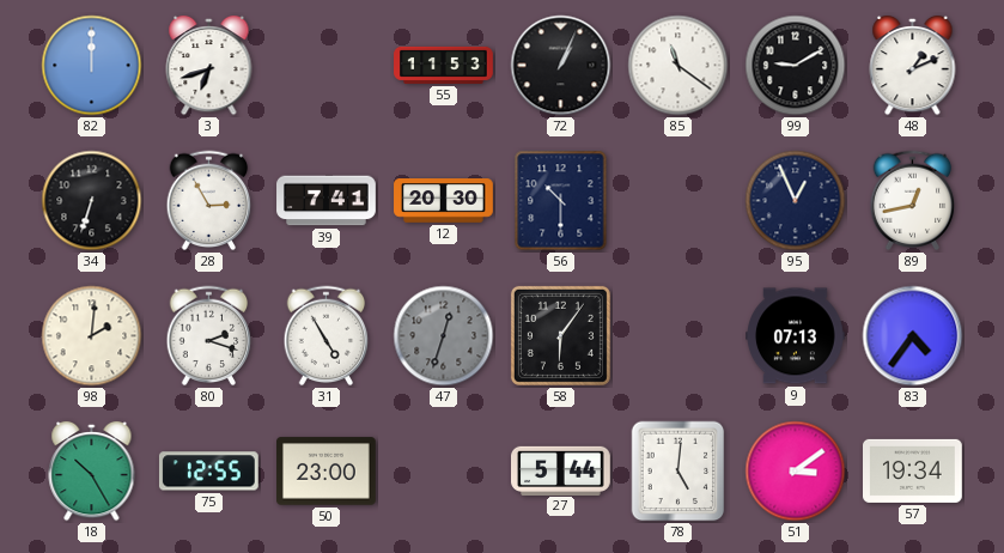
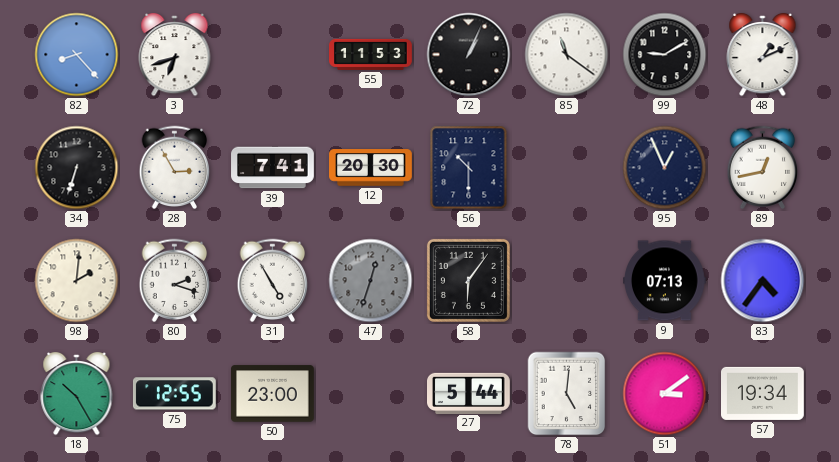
82: 12:00 -> 8:23
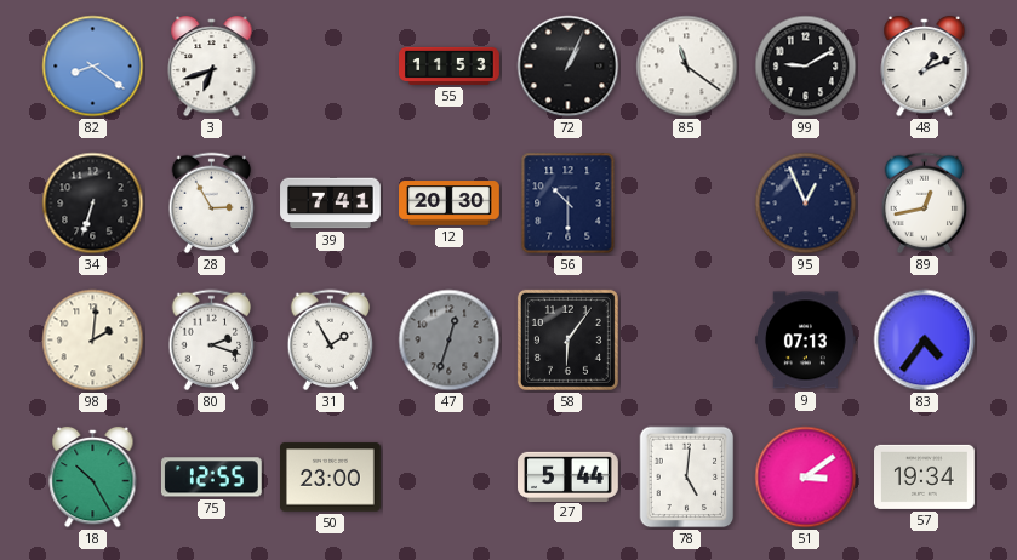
82: 8:23 -> 8:21
31: 4:55 -> 1:55
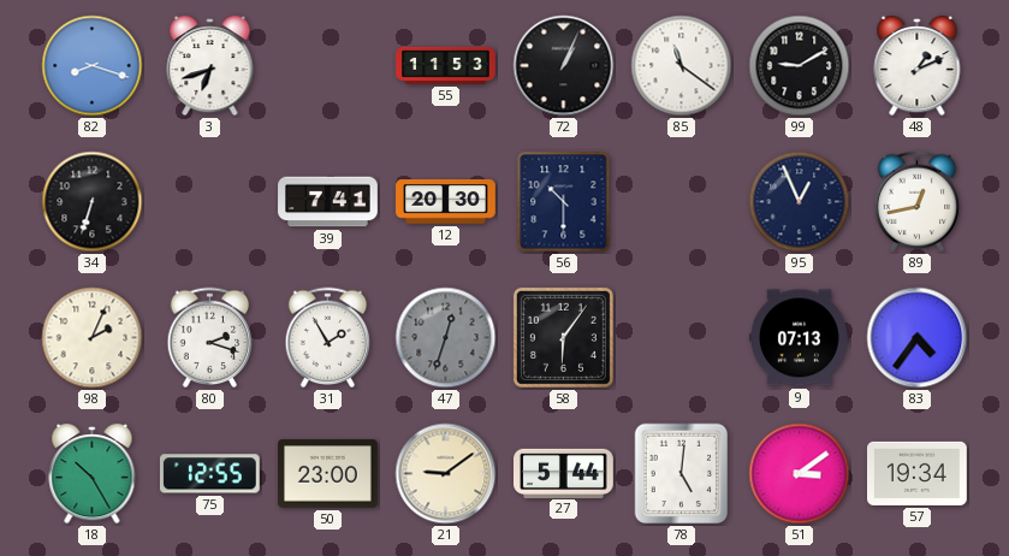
82: 8:21 -> 8:18
28: 2:55 -> none
98: 2:01 -> 2:04
21: none -> 9:09
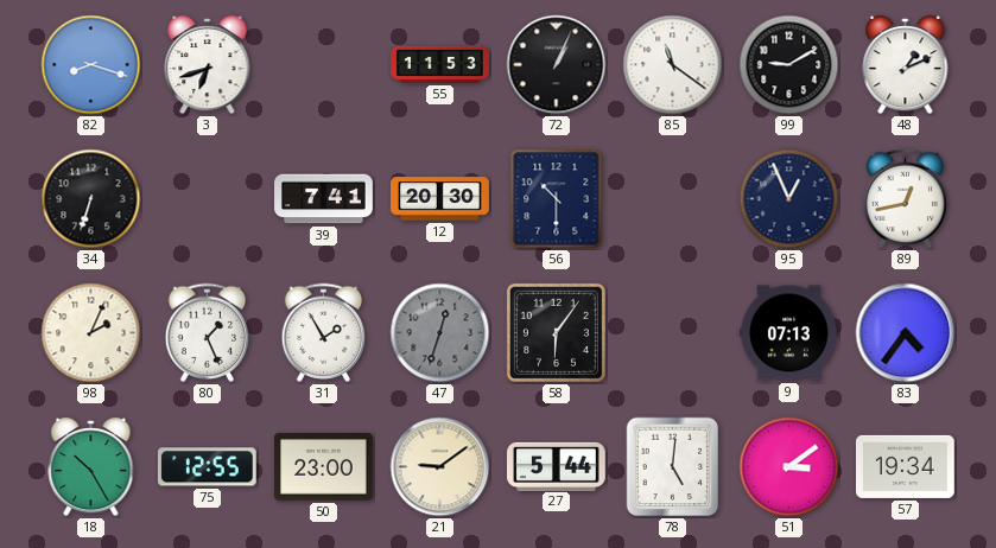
80: 2:18 -> 1:26
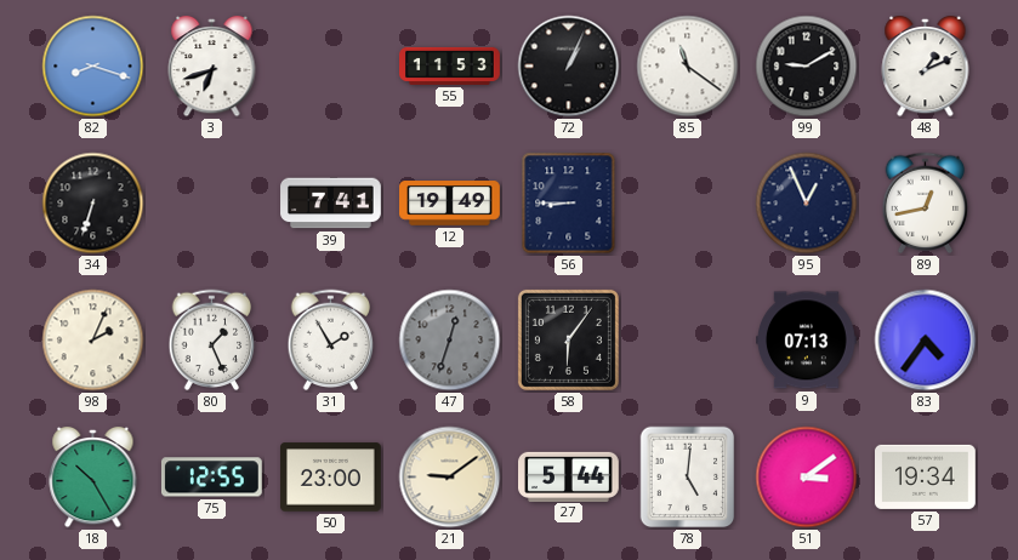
12: 20:30 -> 19:49
56: 10:30 -> 8:45
